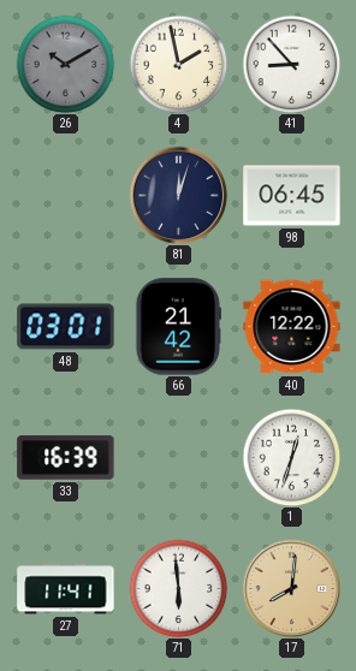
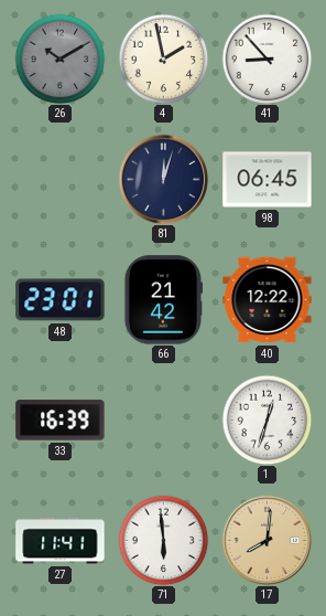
48: 03:01 -> 23:01
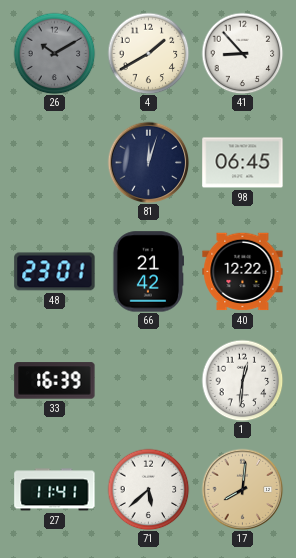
4: 1:58 -> 1:40
1: 12:33 -> 12:31
71: 5:59 -> 5:38
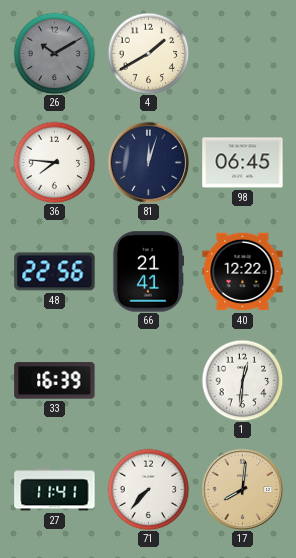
41: 8:53 -> none
36: none -> 7:46
48: 23:01 -> 22:56
66: 21:42 -> 21:41
71: 5:38 -> 7:37
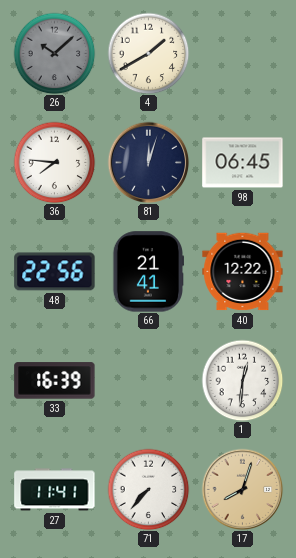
26: 10:10 -> 10:08
17: 8:01 -> 8:03
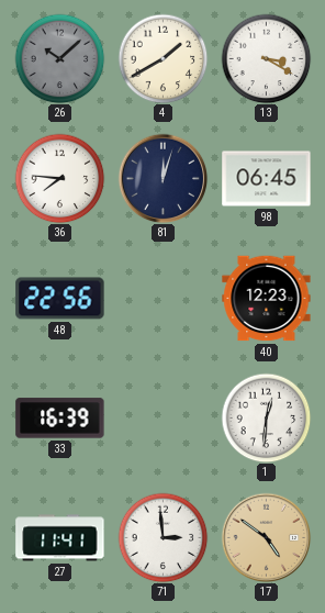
13: none -> 3:20
66: 21:41 -> none
40: 12:22 -> 12:23
71: 7:37 -> 2:59
17: 8:03 -> 4:51
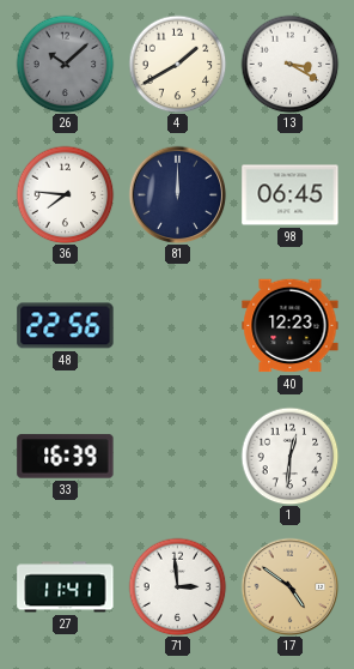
81: 12:03 -> 12:00
